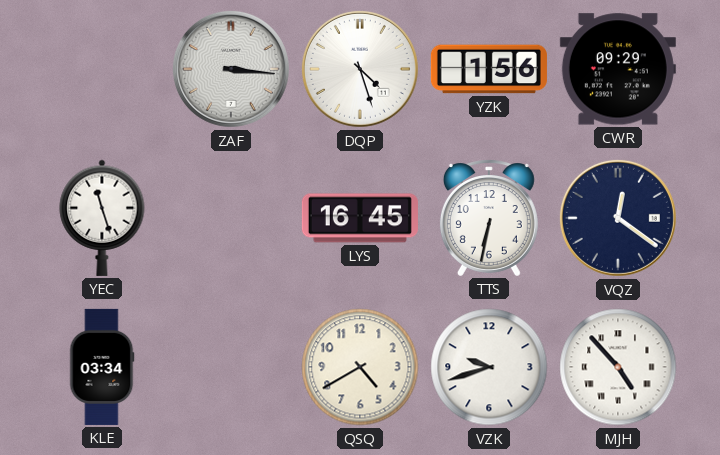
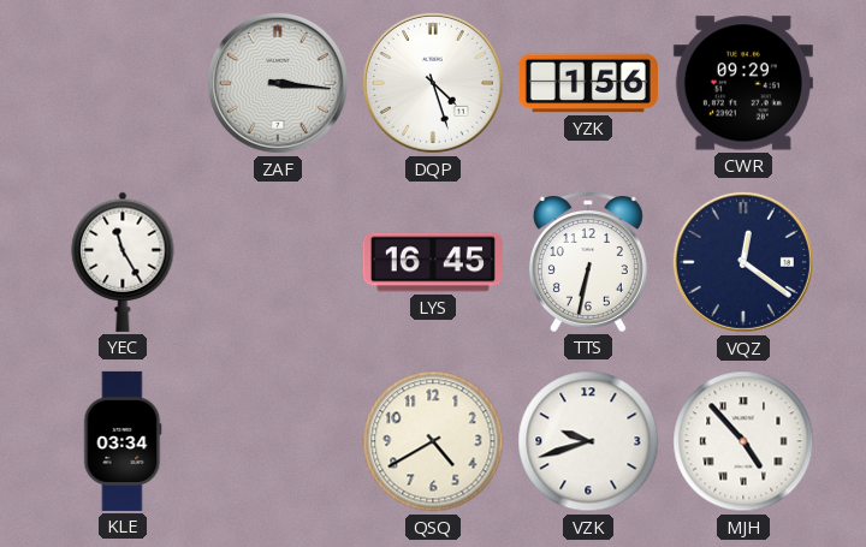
YEC: 11:27 -> 11:25
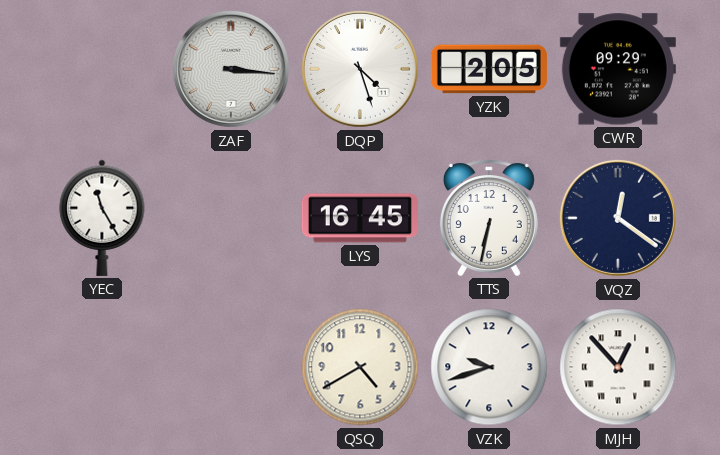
YZK: 1:56 -> 2:05
KLE: 03:34 -> none
MJH: 4:53 -> 12:53
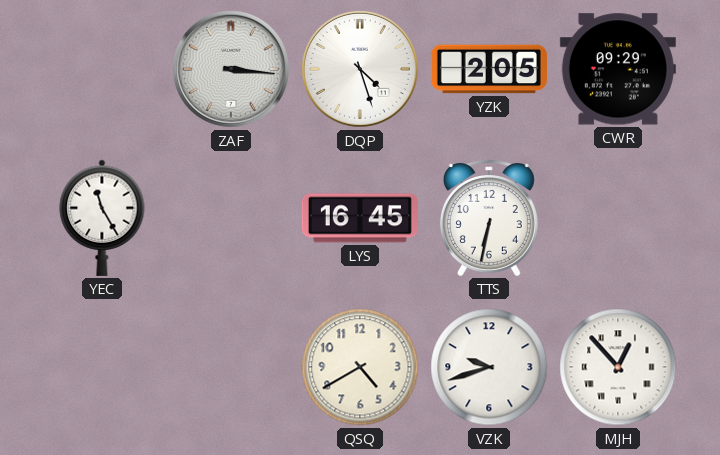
VQZ: 12:21 -> none
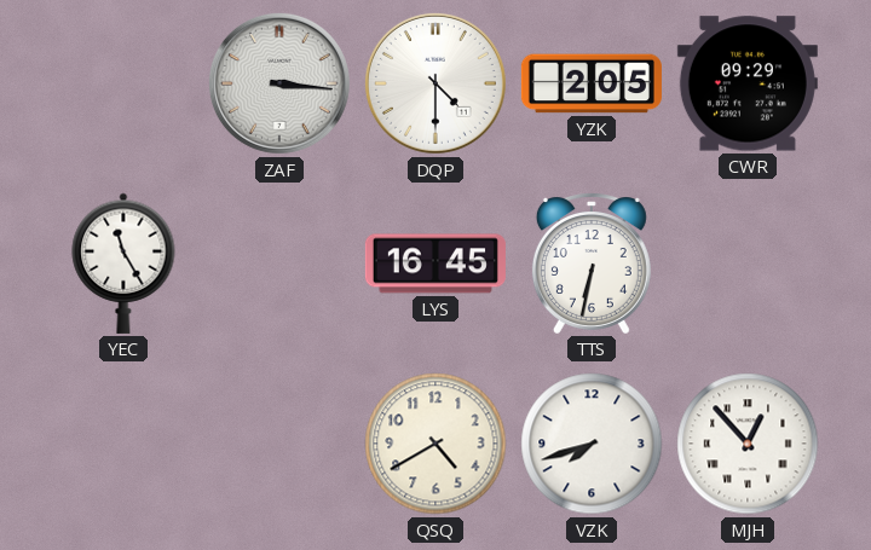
DQP: 4:27 -> 4:30
VZK: 9:42 -> 7:42
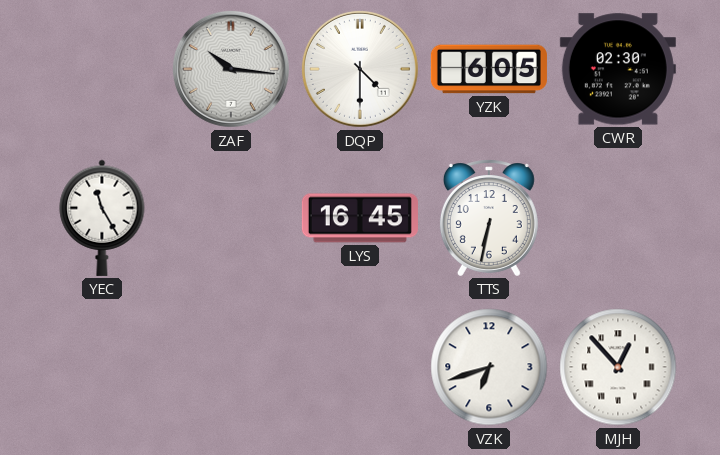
ZAF: 3:16 -> 10:16
YZK: 2:05 -> 6:05
CWR: 09:29 -> 02:30
QSQ: 4:40 -> none
VZK: 7:42 -> 6:42
